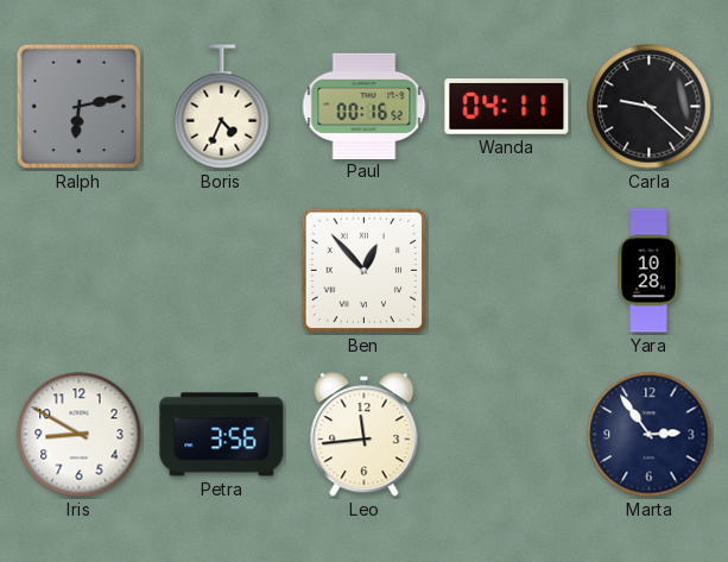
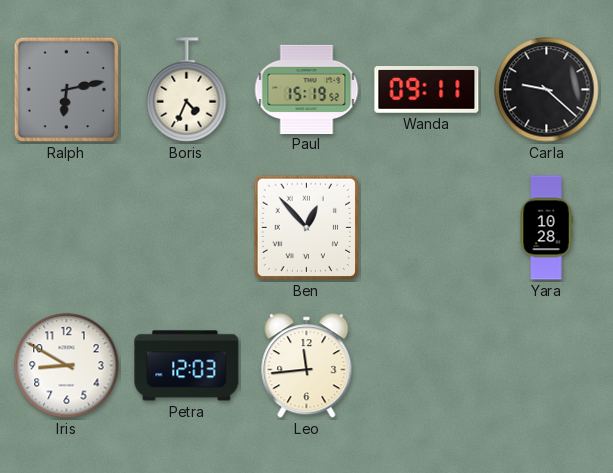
Paul: 00:16 -> 15:19
Wanda: 04:11 -> 09:11
Petra: 3:56 -> 12:03
Marta: 2:54 -> none
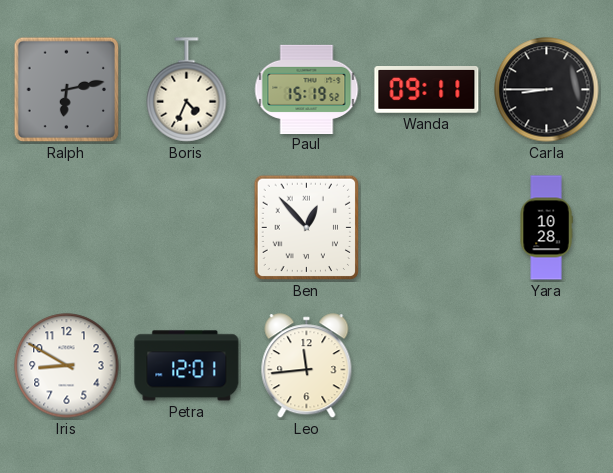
Carla: 9:22 -> 8:45
Petra: 12:03 -> 12:01
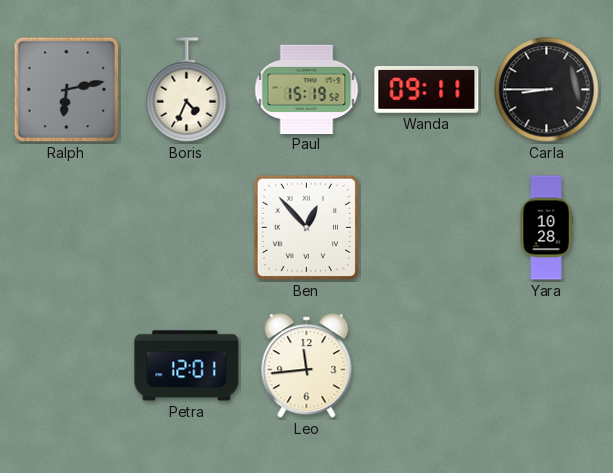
Iris: 8:50 -> none
